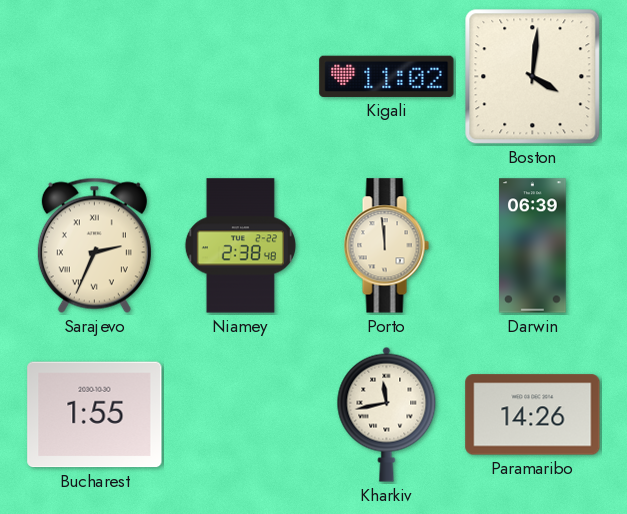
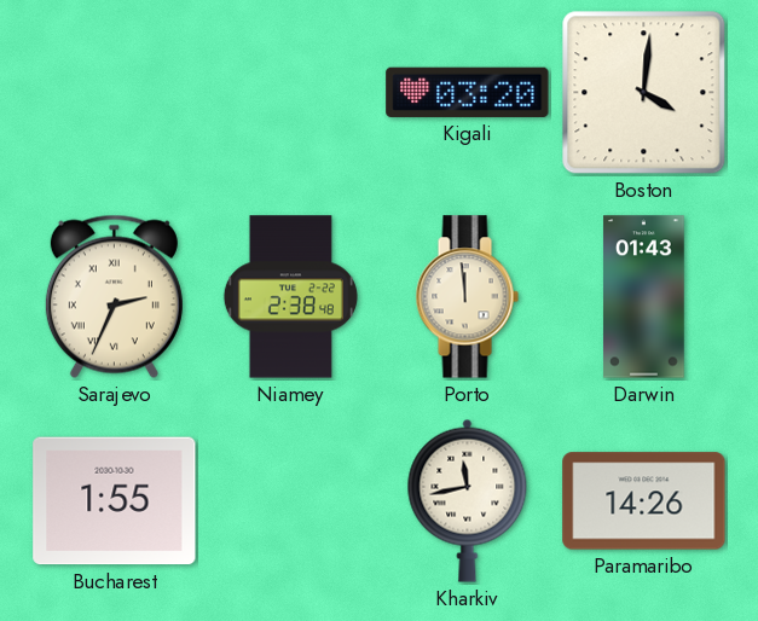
Kigali: 11:02 -> 03:20
Darwin: 06:39 -> 01:43
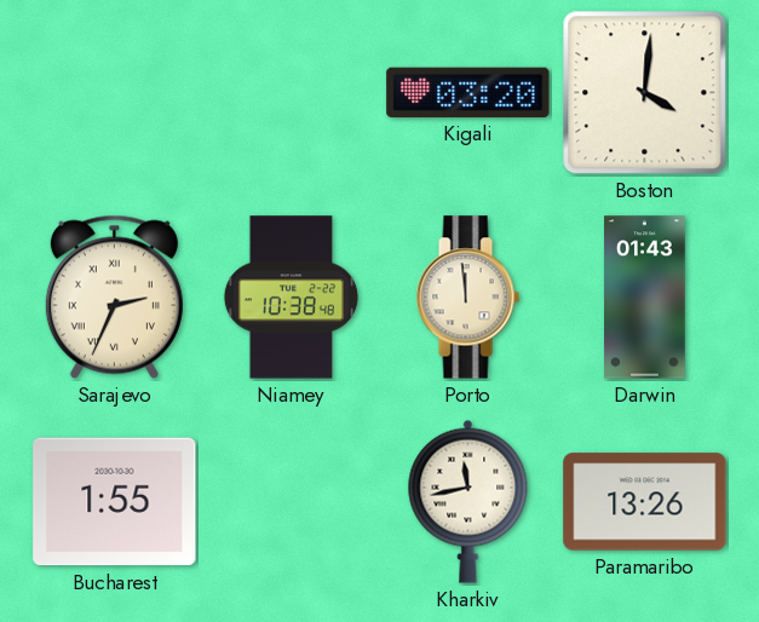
Niamey: 2:38 -> 10:38
Paramaribo: 14:26 -> 13:26
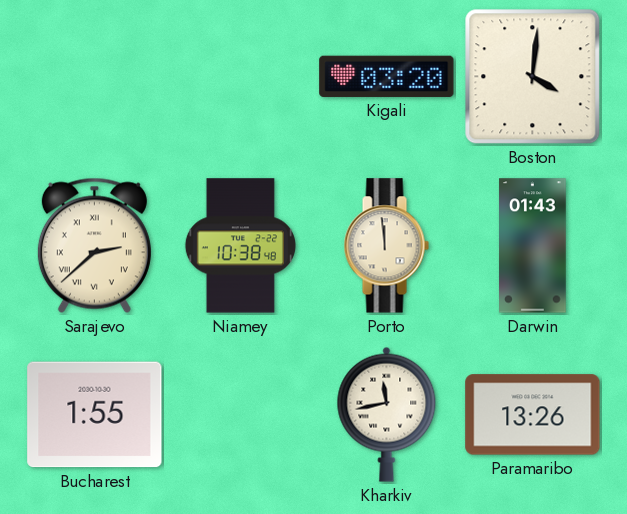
Sarajevo: 2:34 -> 2:38
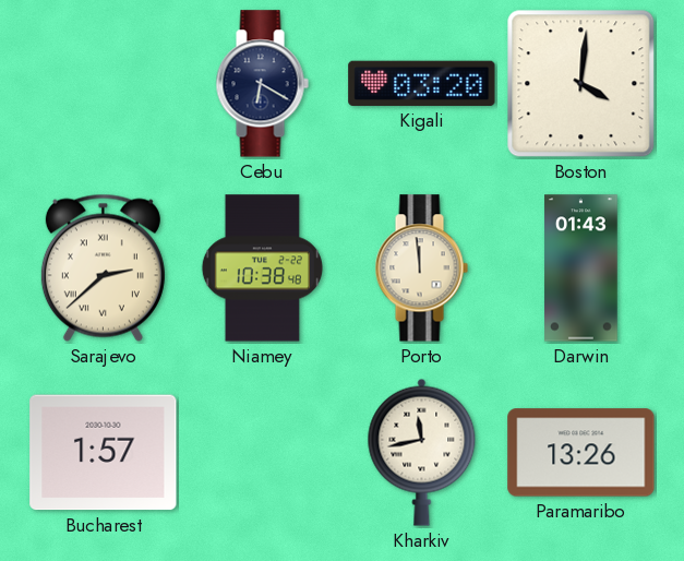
Cebu: none -> 6:20
Bucharest: 1:55 -> 1:57
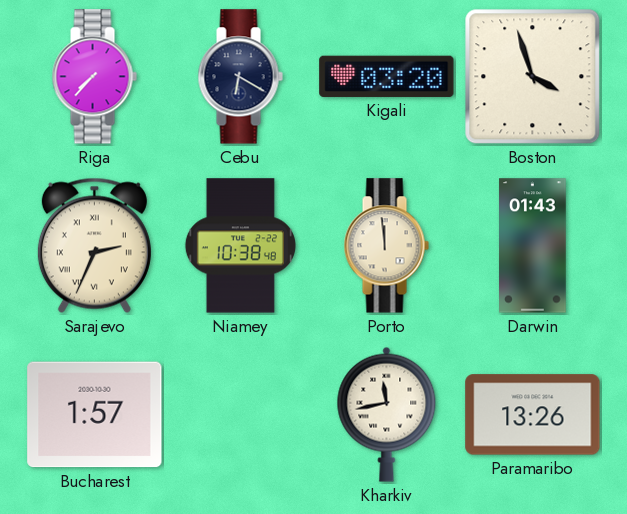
Riga: none -> 7:37
Boston: 4:01 -> 3:57
Sarajevo: 2:38 -> 2:34
